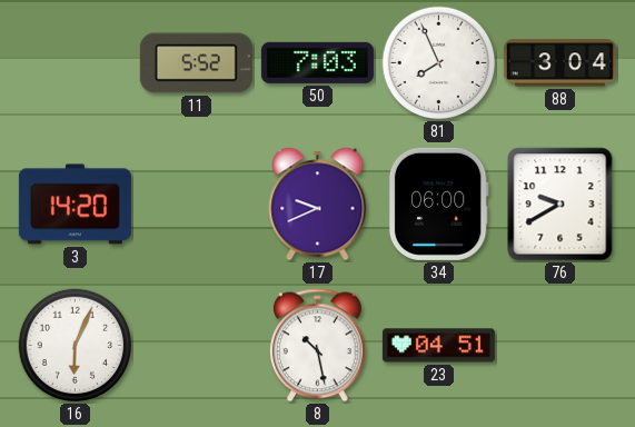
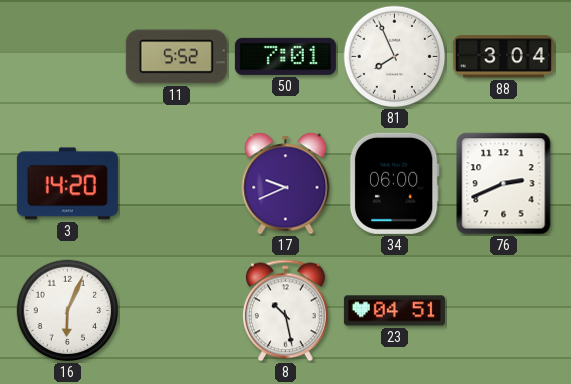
50: 7:03 -> 7:01
76: 9:40 -> 2:41
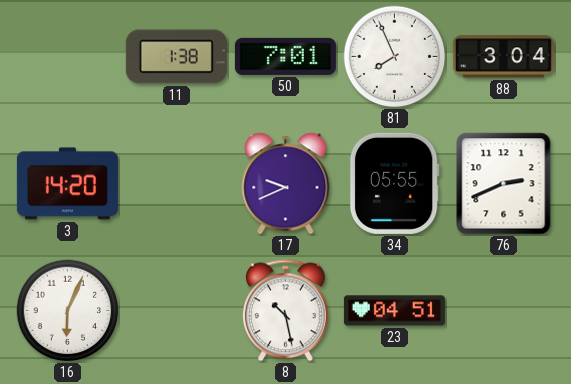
11: 5:52 -> 1:38
34: 06:00 -> 05:55
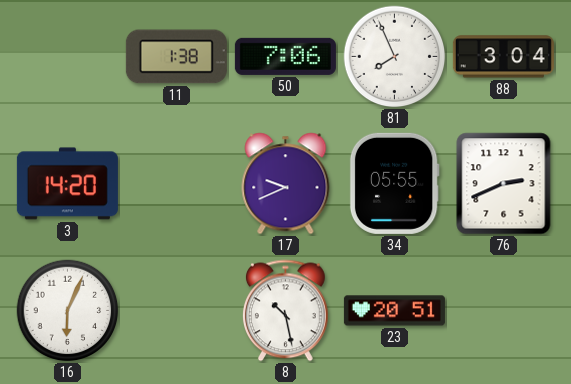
50: 7:01 -> 7:06
23: 04:51 -> 20:51
